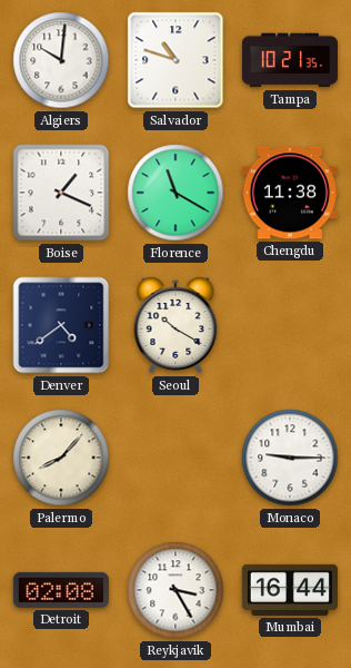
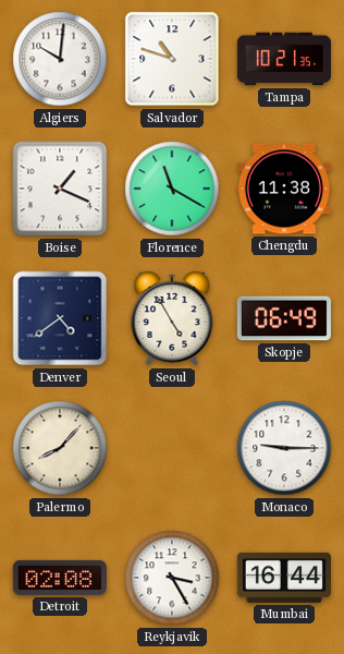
Seoul: 10:20 -> 4:55
Skopje: none -> 06:49
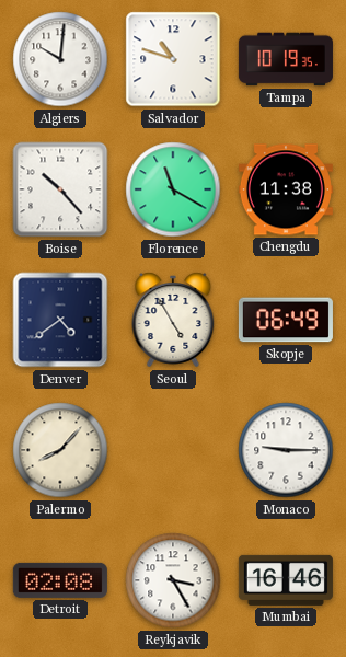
Tampa: 10:21 -> 10:19
Boise: 1:19 -> 10:23
Mumbai: 16:44 -> 16:46
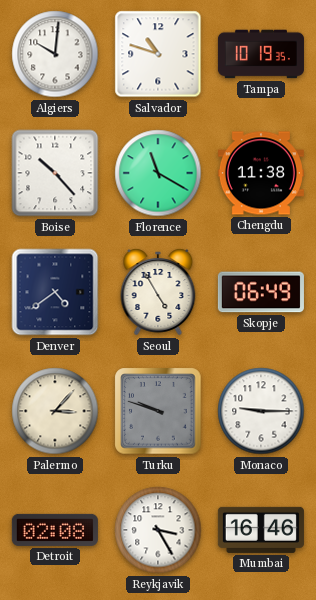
Palermo: 8:07 -> 3:07
Turku: none -> 9:48
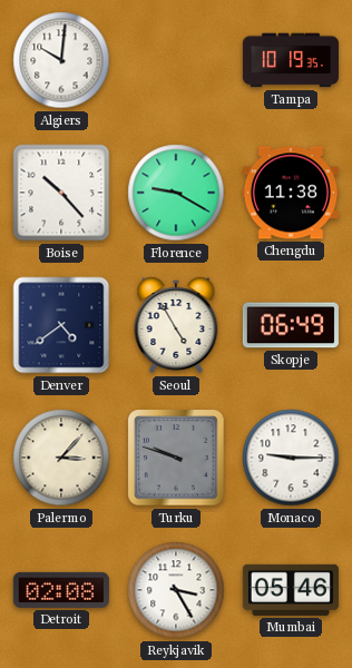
Salvador: 10:48 -> none
Florence: 11:20 -> 9:20
Mumbai: 16:46 -> 05:46
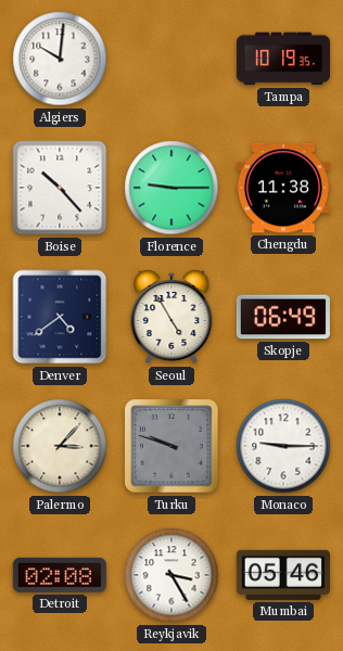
Florence: 9:20 -> 9:15
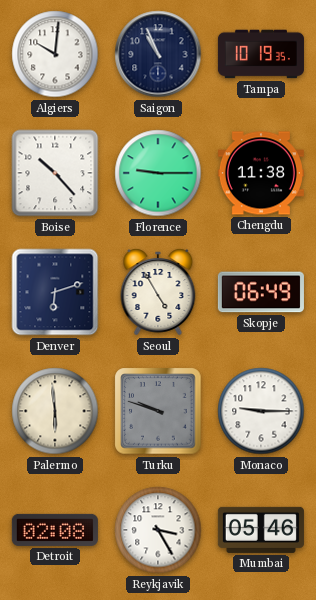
Saigon: none -> 10:56
Denver: 4:39 -> 6:12
Palermo: 3:07 -> 5:59
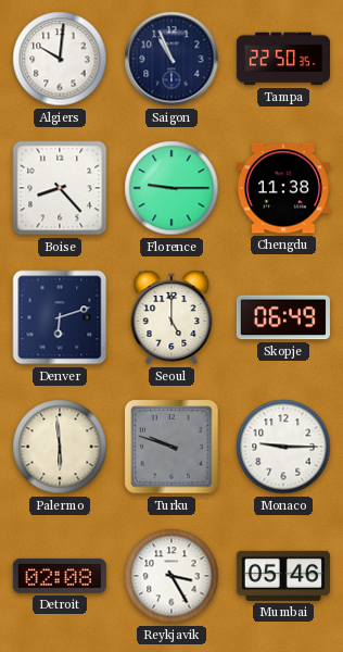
Tampa: 10:19 -> 22:50
Boise: 10:23 -> 8:23
Seoul: 4:55 -> 5:00
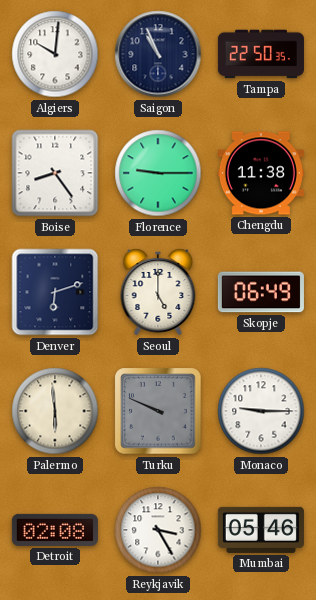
Boise: 8:23 -> 8:24
Turku: 9:48 -> 9:49
